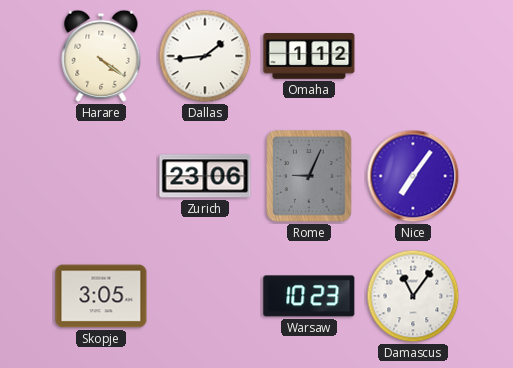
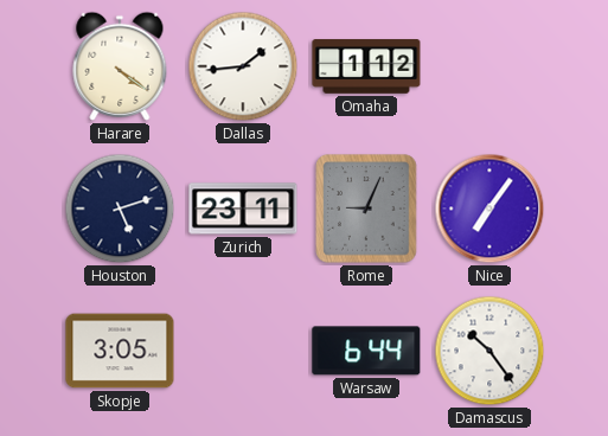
Houston: none -> 5:12
Zurich: 23:06 -> 23:11
Warsaw: 10:23 -> 6:44
Damascus: 11:06 -> 10:24
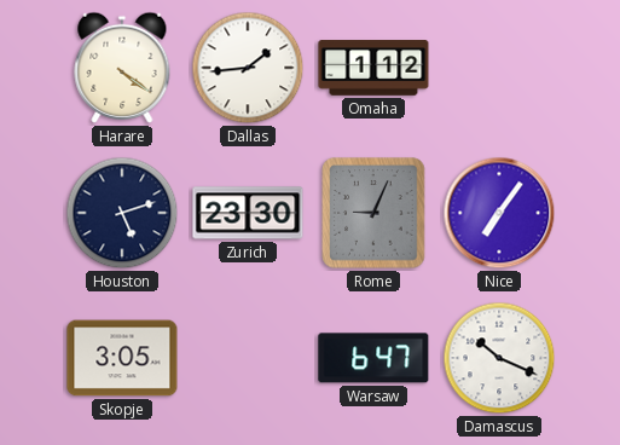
Zurich: 23:11 -> 23:30
Warsaw: 6:44 -> 6:47
Damascus: 10:24 -> 10:19
